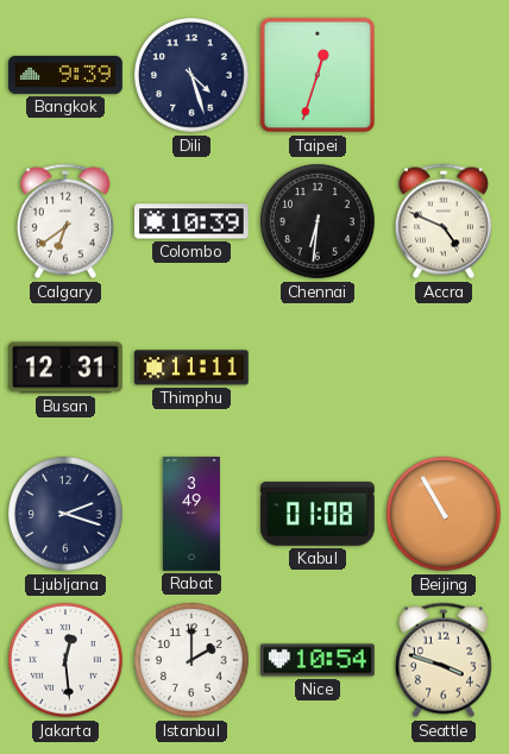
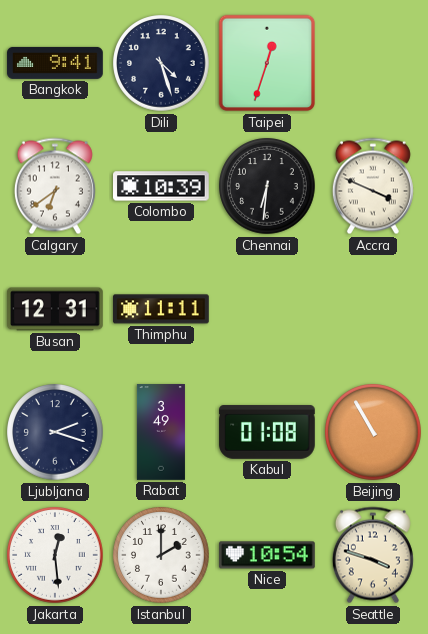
Bangkok: 9:39 -> 9:41
Accra: 4:49 -> 3:49
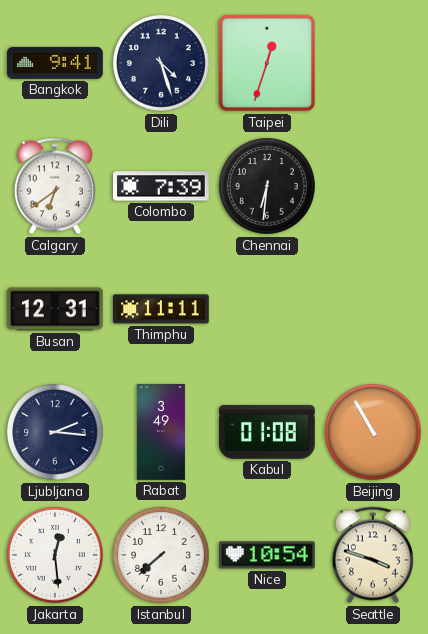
Colombo: 10:39 -> 7:39
Accra: 3:49 -> none
Ljubljana: 2:18 -> 2:16
Istanbul: 2:00 -> 7:38
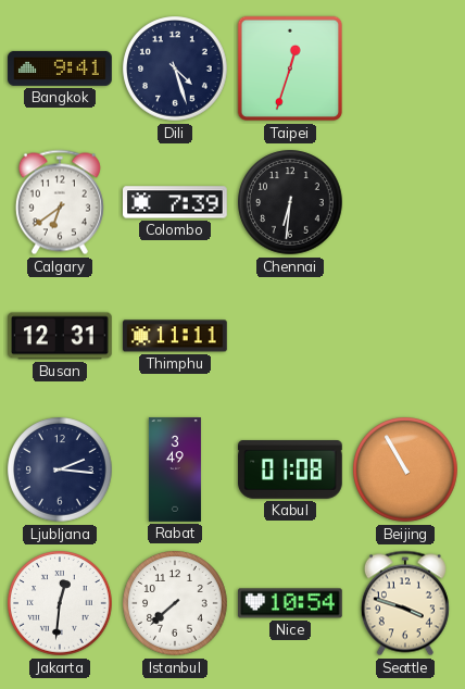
Jakarta: 12:29 -> 12:31
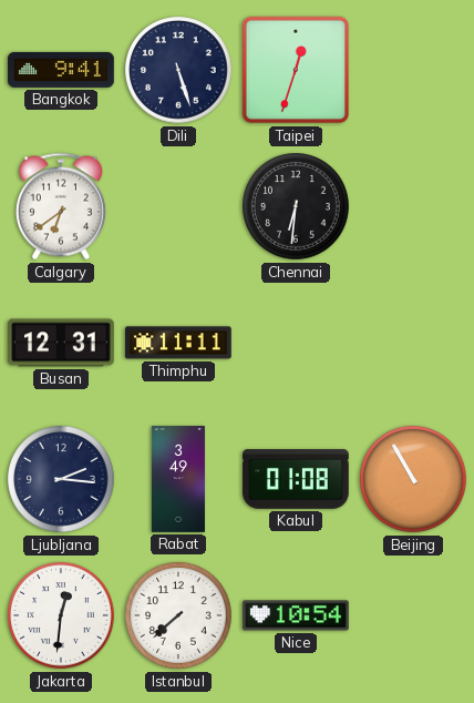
Dili: 4:27 -> 5:27
Colombo: 7:39 -> none
Seattle: 3:48 -> none
